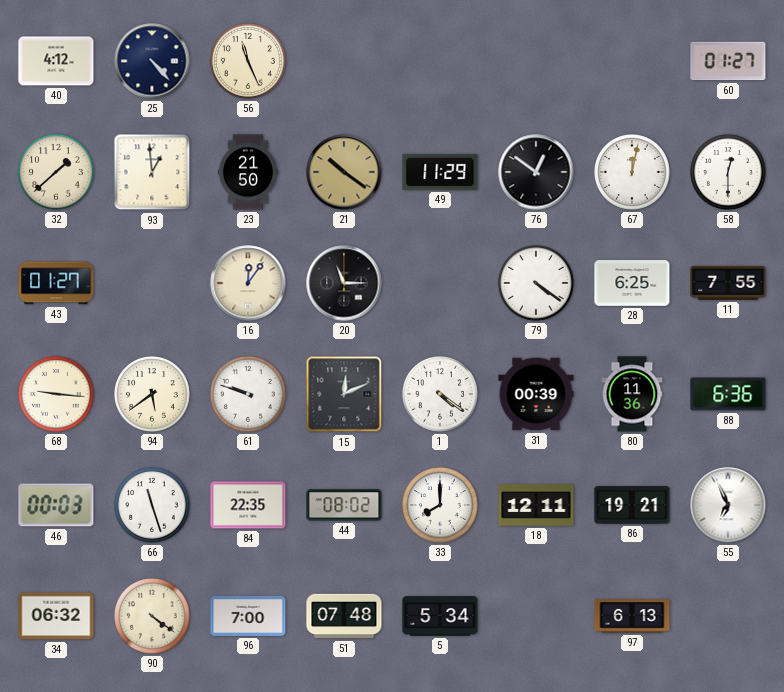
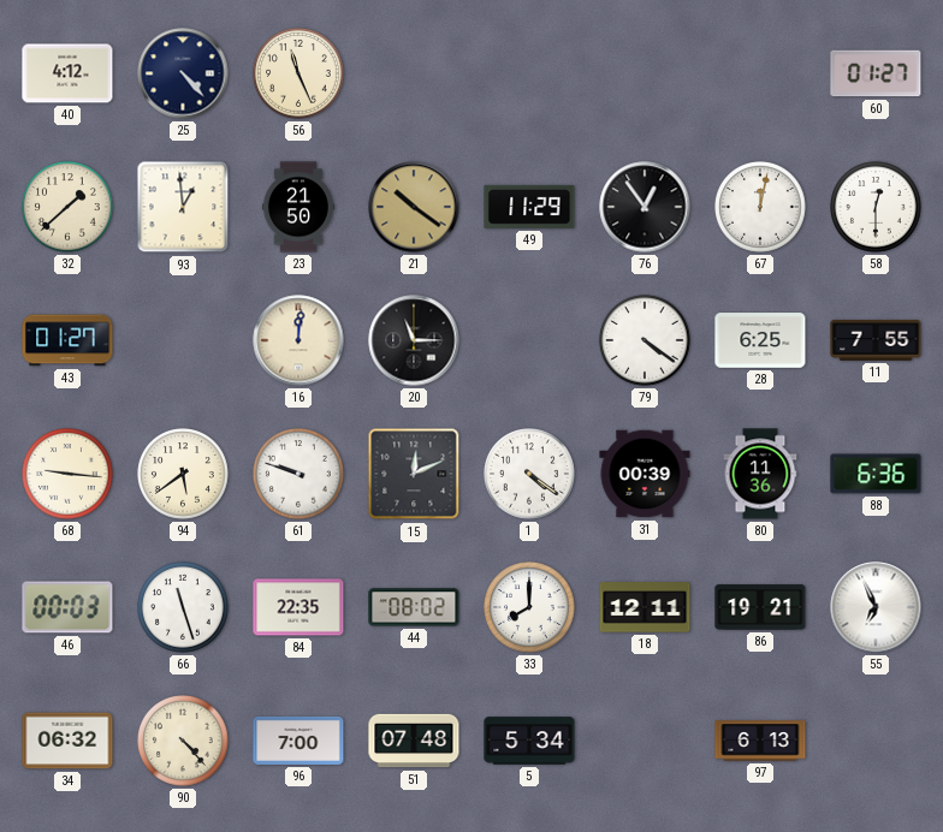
76: 12:51 -> 12:54
16: 12:06 -> 12:01
90: 4:21 -> 4:23
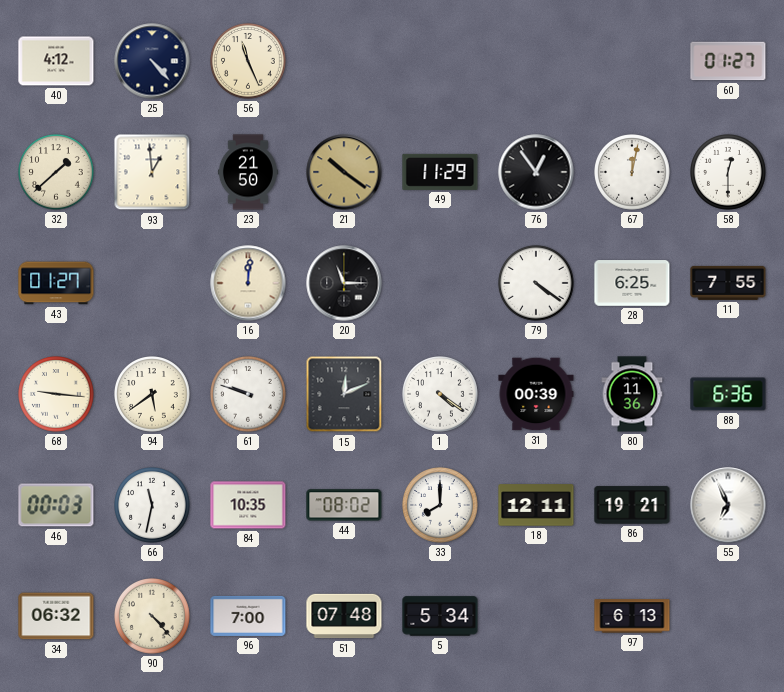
66: 11:27 -> 11:32
84: 22:35 -> 10:35
